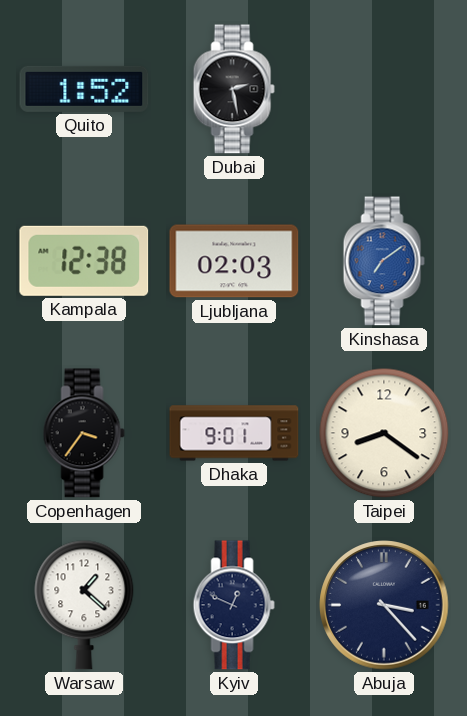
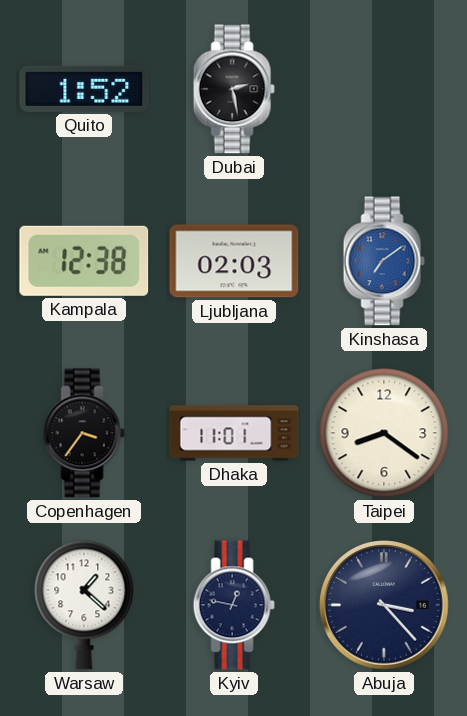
Dhaka: 9:01 -> 11:01
Kyiv: 12:49 -> 12:47
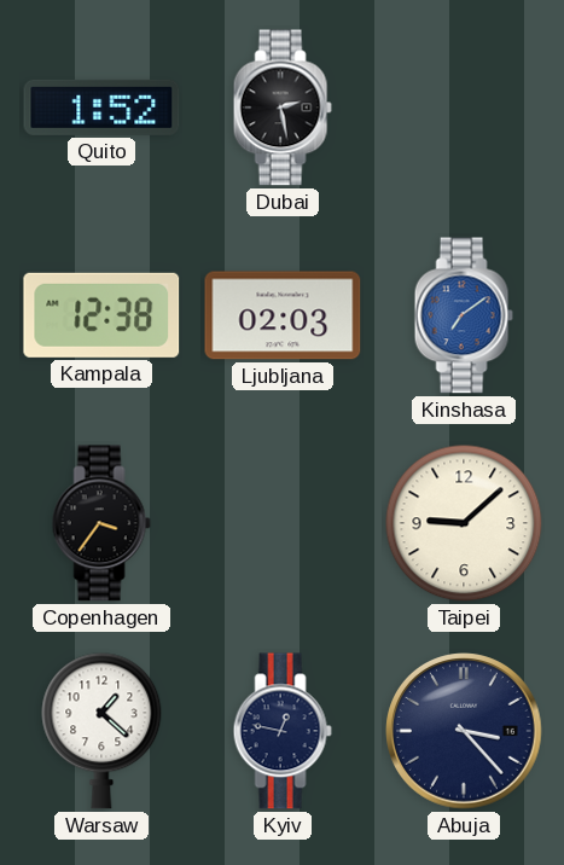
Dhaka: 11:01 -> none
Taipei: 8:21 -> 9:08
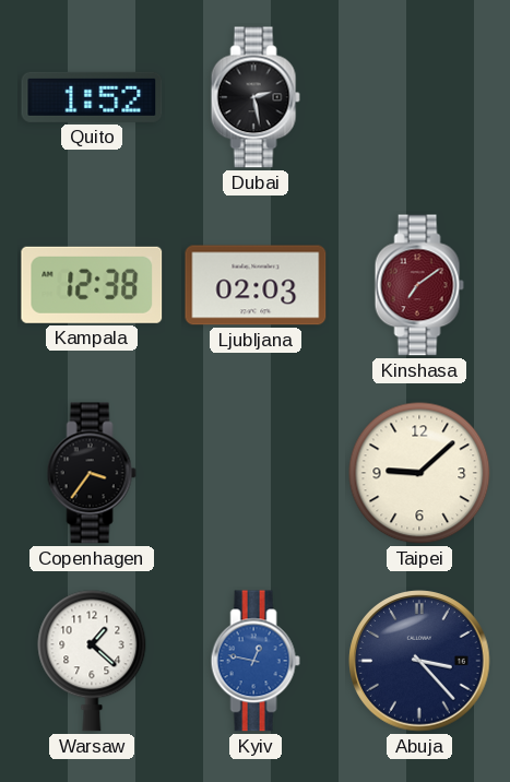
Kinshasa dial: blue -> burgundy
Kyiv dial: navy -> blue
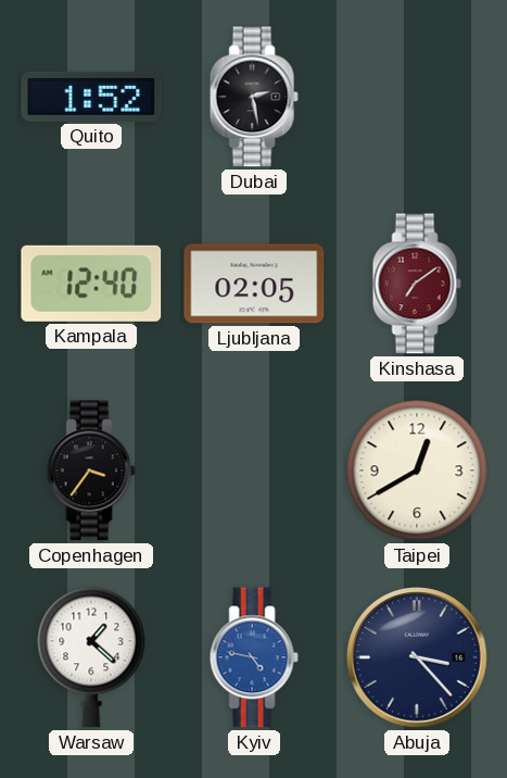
Kampala: 12:38 -> 12:40
Ljubljana: 02:03 -> 02:05
Taipei: 9:08 -> 12:40
Kyiv: 12:47 -> 4:47
